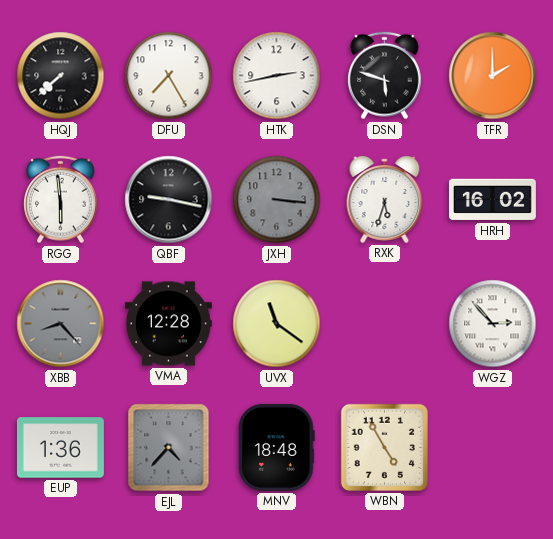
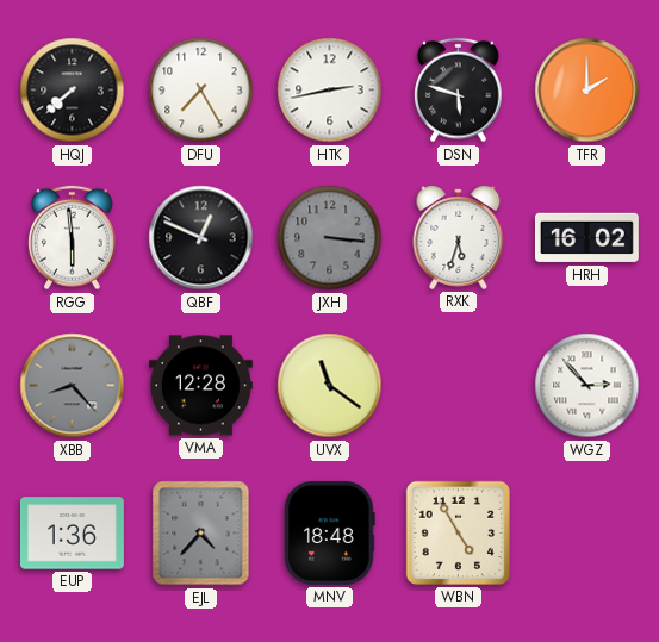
QBF: 9:17 -> 12:49
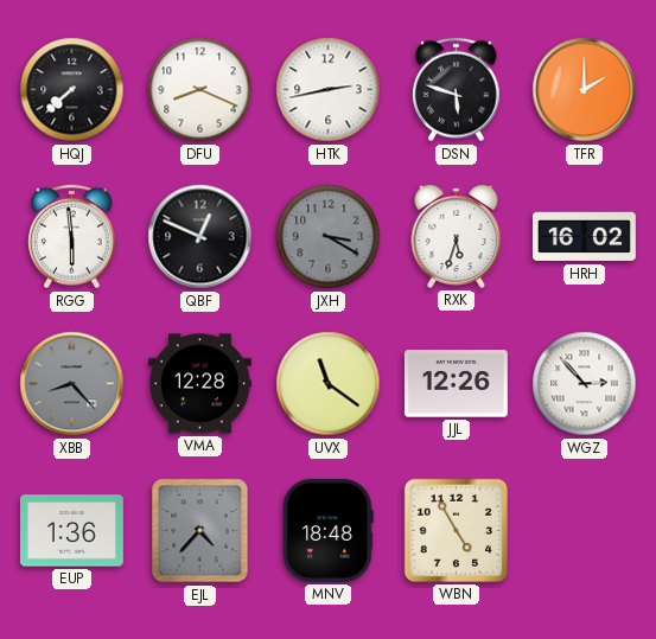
DFU: 7:25 -> 8:19
JXH: 3:16 -> 3:20
JJL: none -> 12:26
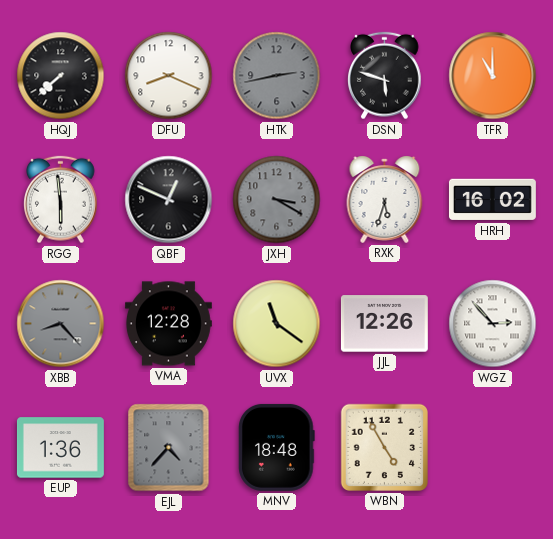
HTK dial: white -> grey
TFR: 2:00 -> 11:00
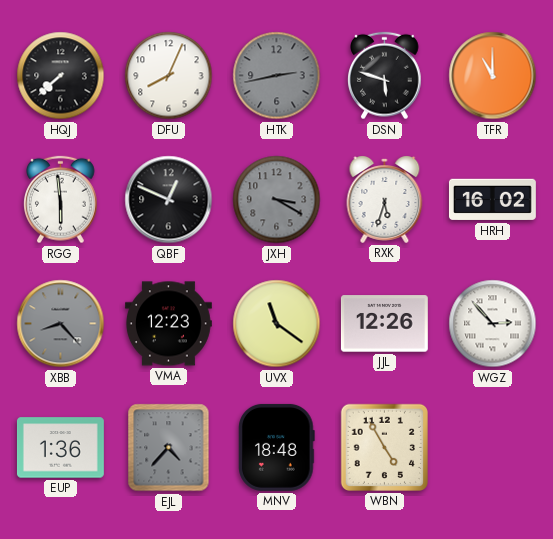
DFU: 8:19 -> 8:04
VMA: 12:28 -> 12:23
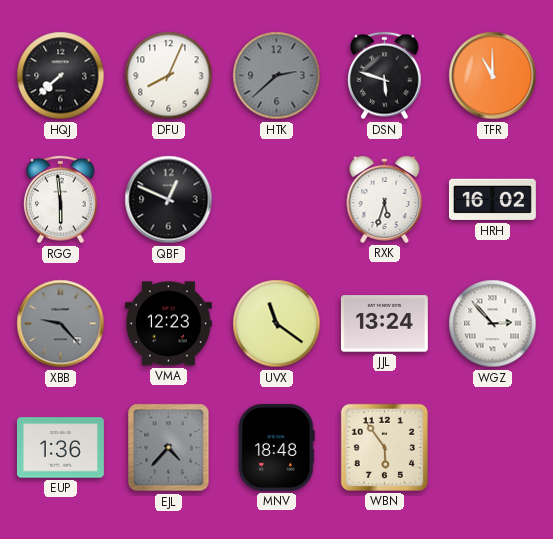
HTK: 2:43 -> 2:38
JXH: 3:20 -> none
XBB: 8:23 -> 9:23
JJL: 12:26 -> 13:24
WBN: 4:55 -> 5:54
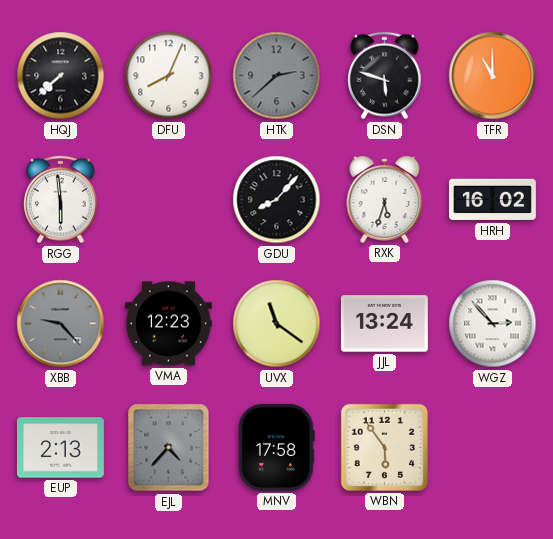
QBF: 12:49 -> none
GDU: none -> 8:07
EUP: 1:36 -> 2:13
MNV: 18:48 -> 17:58
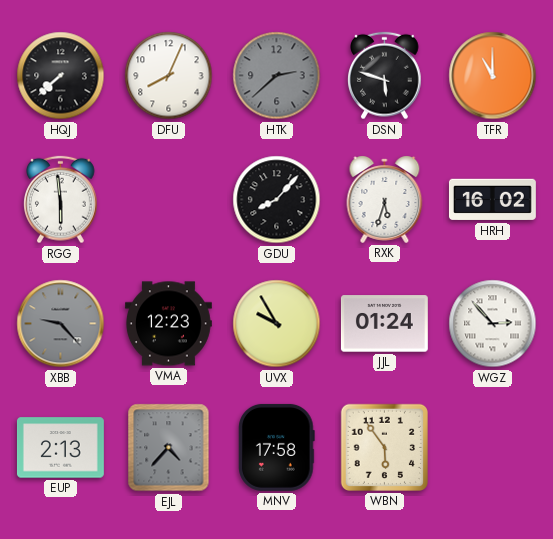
UVX: 11:21 -> 9:55
JJL: 13:24 -> 01:24
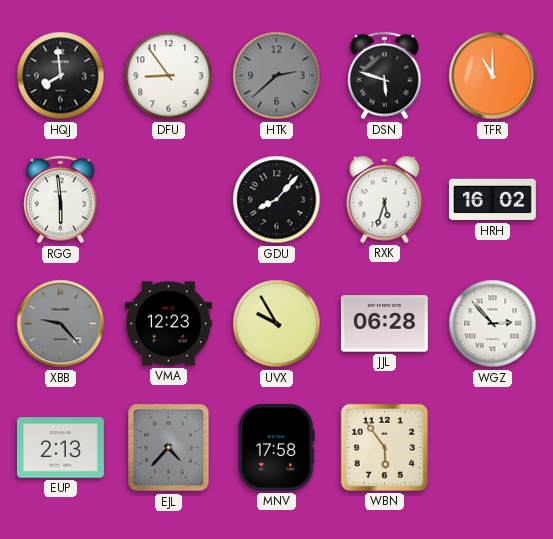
HQJ: 7:38 -> 7:59
DFU: 8:04 -> 8:54
JJL: 01:24 -> 06:28
